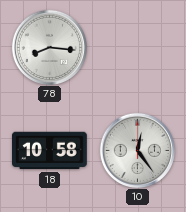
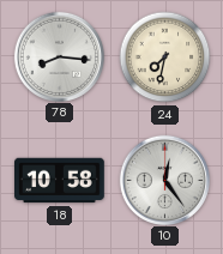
24: none -> 7:32
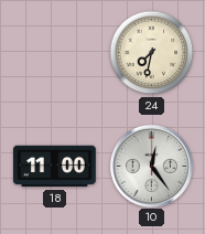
78: 8:16 -> none
18: 10:58 -> 11:00
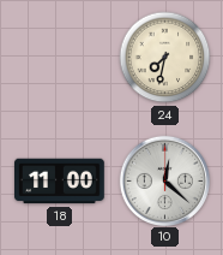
10: 12:24 -> 12:22
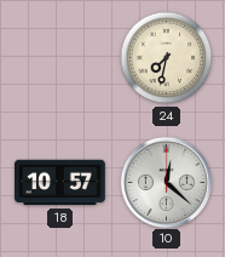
18: 11:00 -> 10:57
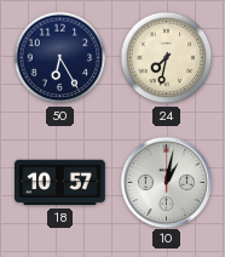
50: none -> 6:25
10: 12:22 -> 1:02
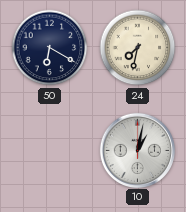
50: 6:25 -> 6:20
18: 10:57 -> none
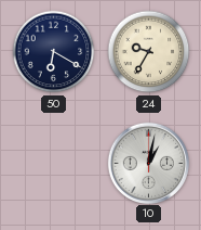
24: 7:32 -> 9:35
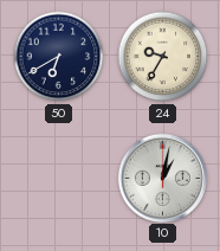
50: 6:20 -> 6:40
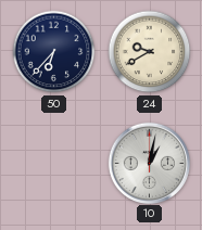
50: 6:40 -> 6:37
24: 9:35 -> 9:40
